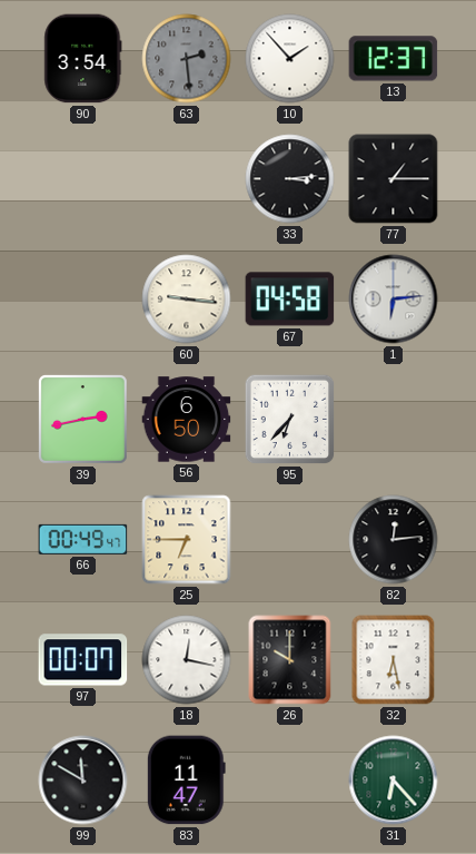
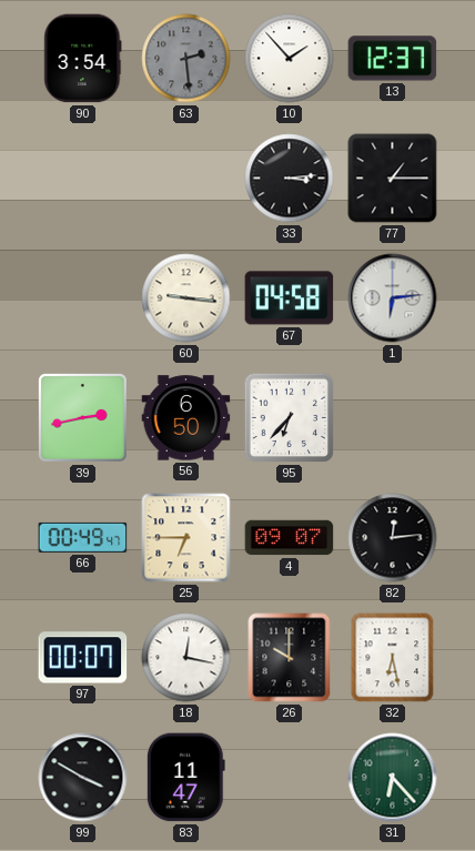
4: none -> 09:07
99: 11:50 -> 3:50
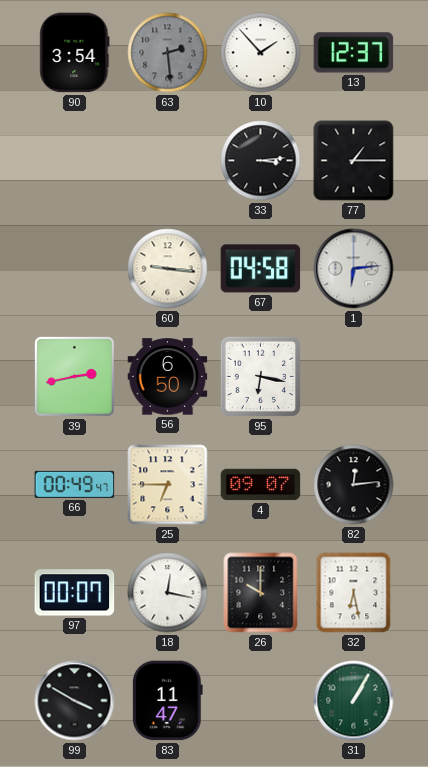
95: 6:37 -> 6:17
31: 6:23 -> 1:05
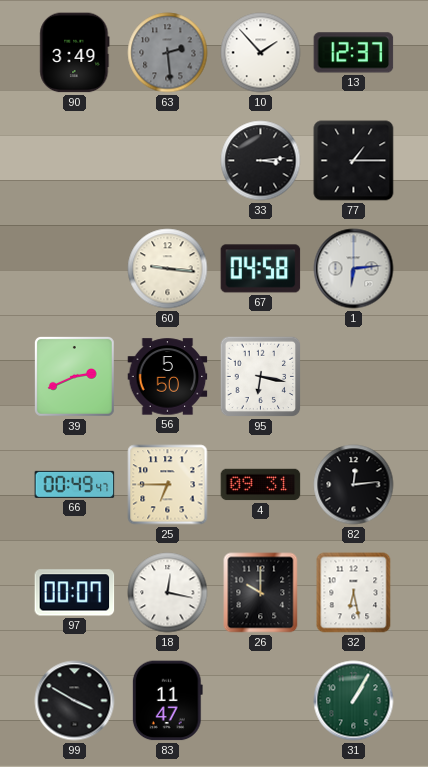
90: 3:54 -> 3:49
39: 2:43 -> 2:41
56: 6:50 -> 5:50
4: 09:07 -> 09:31
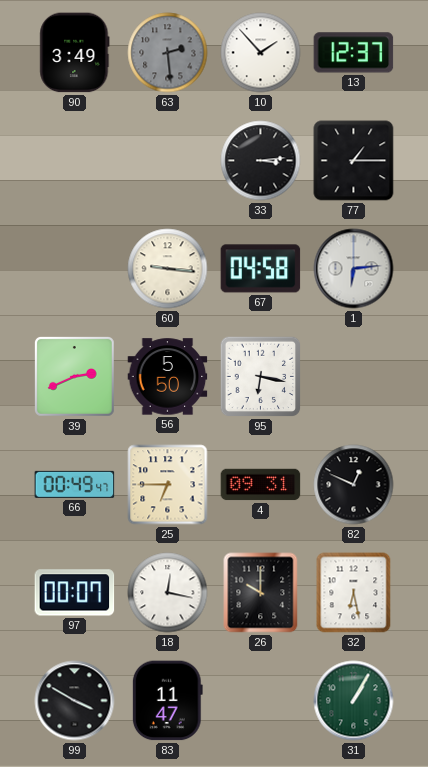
82: 12:14 -> 12:49
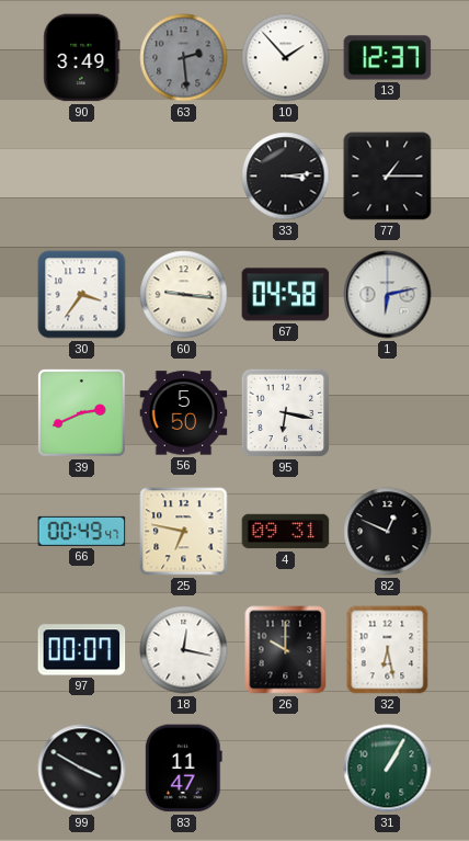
30: none -> 3:36
1: 6:14 -> 6:13
25: 6:45 -> 6:47
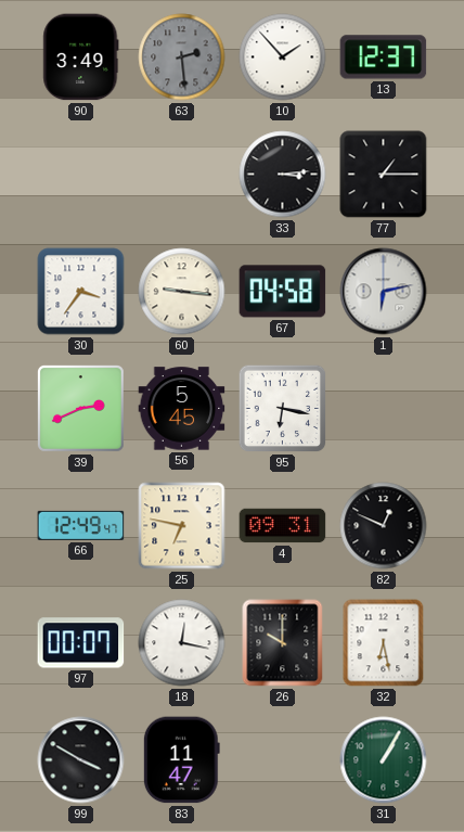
56: 5:50 -> 5:45
66: 00:49 -> 12:49
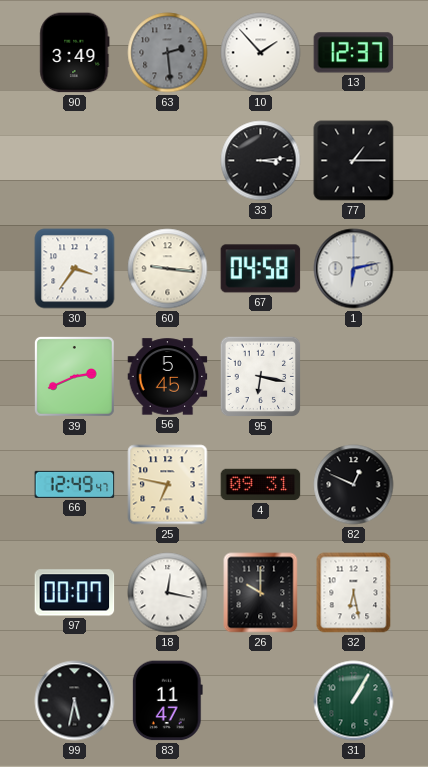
99: 3:50 -> 5:32
